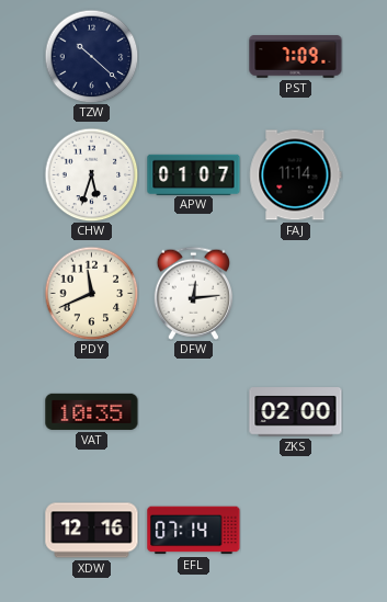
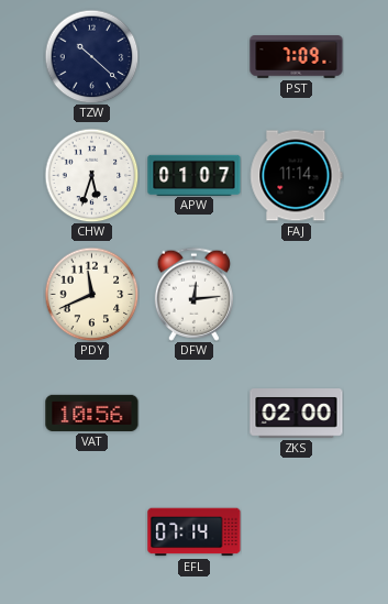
VAT: 10:35 -> 10:56
XDW: 12:16 -> none
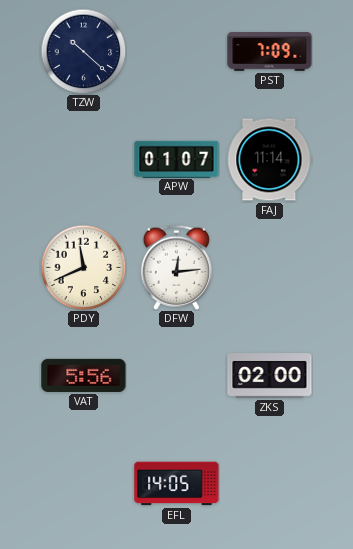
CHW: 5:33 -> none
VAT: 10:56 -> 5:56
EFL: 07:14 -> 14:05
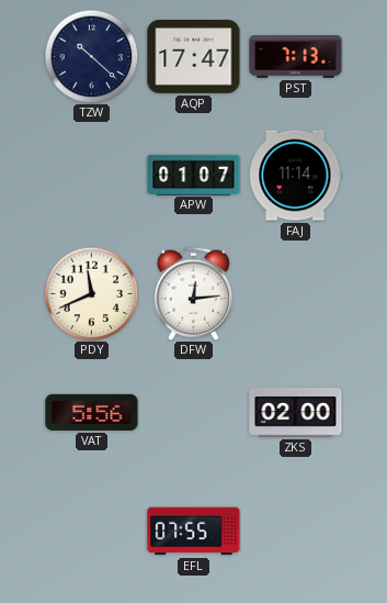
AQP: none -> 17:47
PST: 7:09 -> 7:13
EFL: 14:05 -> 07:55
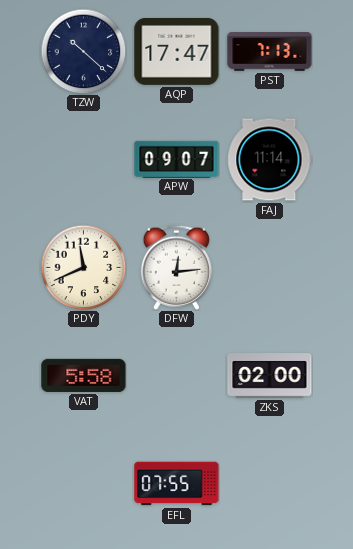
APW: 01:07 -> 09:07
VAT: 5:56 -> 5:58
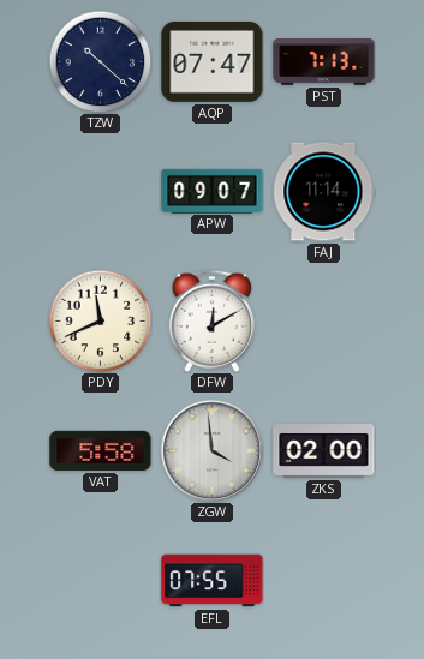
AQP: 17:47 -> 07:47
DFW: 12:14 -> 12:10
ZGW: none -> 3:59
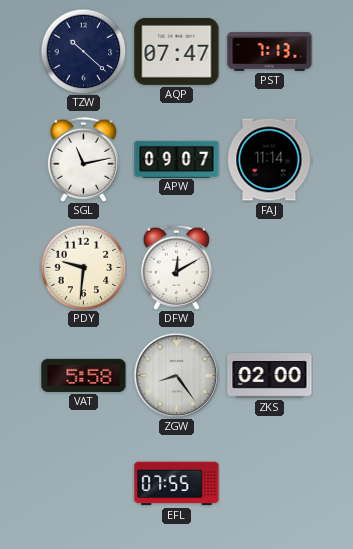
SGL: none -> 11:13
PDY: 11:41 -> 9:31
ZGW: 3:59 -> 8:24
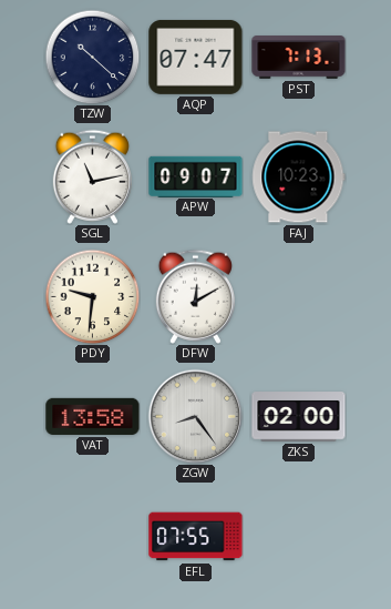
FAJ: 11:14 -> 10:23
VAT: 5:58 -> 13:58
